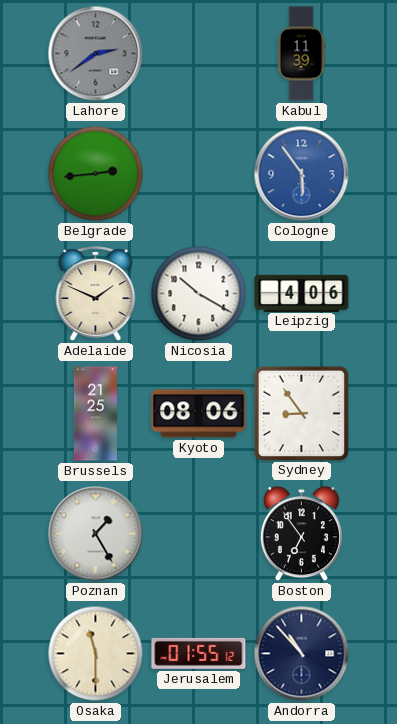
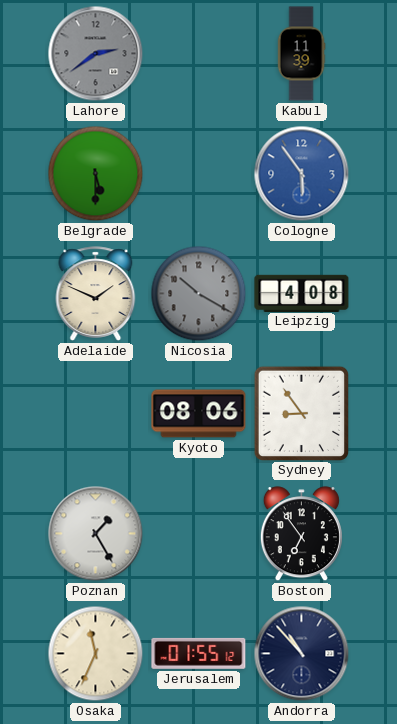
Belgrade: 2:44 -> 5:30
Nicosia dial: white -> grey
Leipzig: 4:06 -> 4:08
Brussels: 21:25 -> none
Osaka: 11:30 -> 11:34
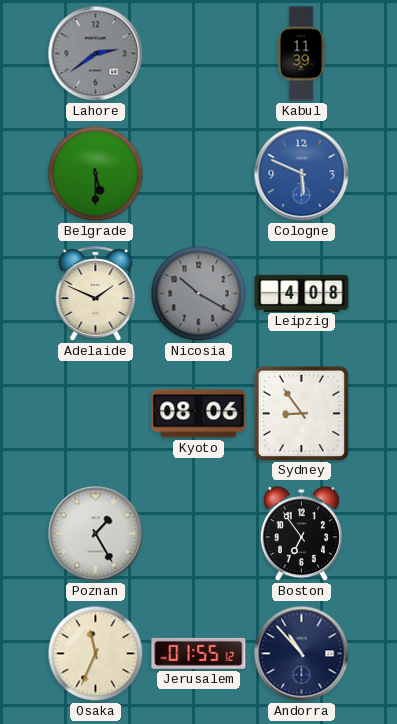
Cologne: 5:54 -> 5:49
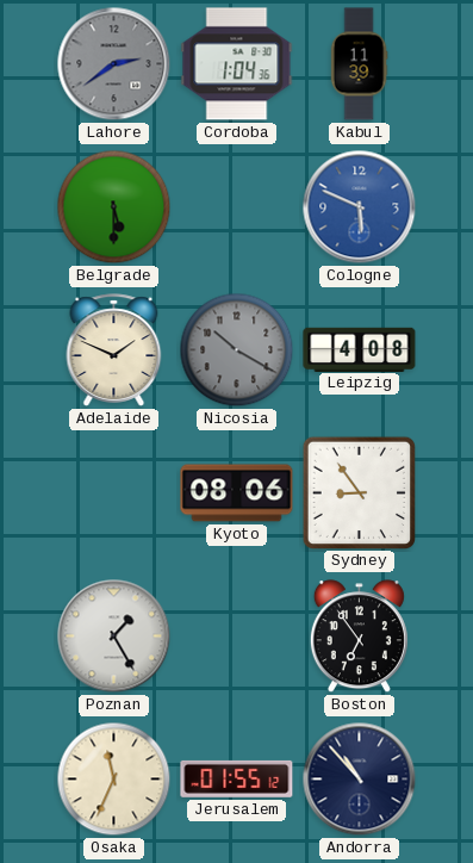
Cordoba: none -> 1:04
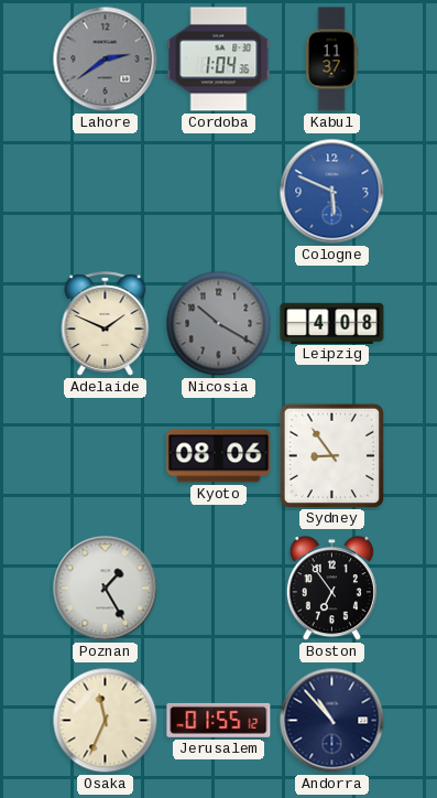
Kabul: 11:39 -> 11:37
Belgrade: 5:30 -> none
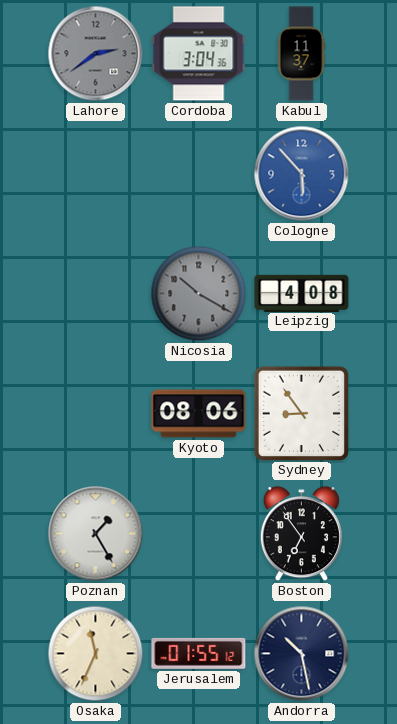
Cordoba: 1:04 -> 3:04
Cologne: 5:49 -> 5:53
Adelaide: 1:49 -> none
Andorra: 10:53 -> 10:28
